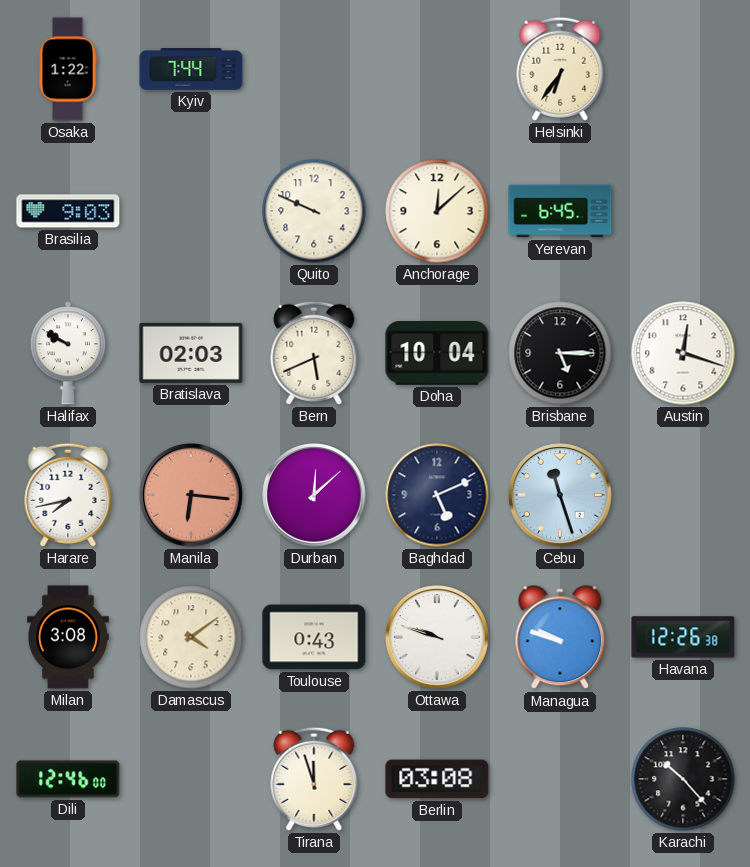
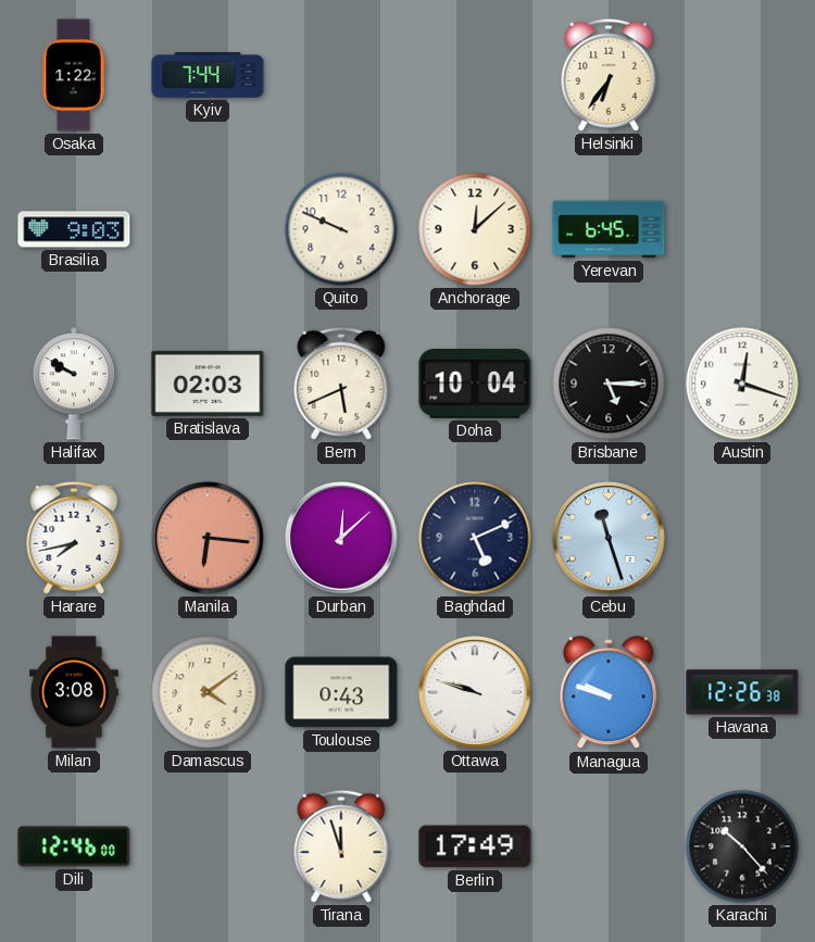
Berlin: 03:08 -> 17:49
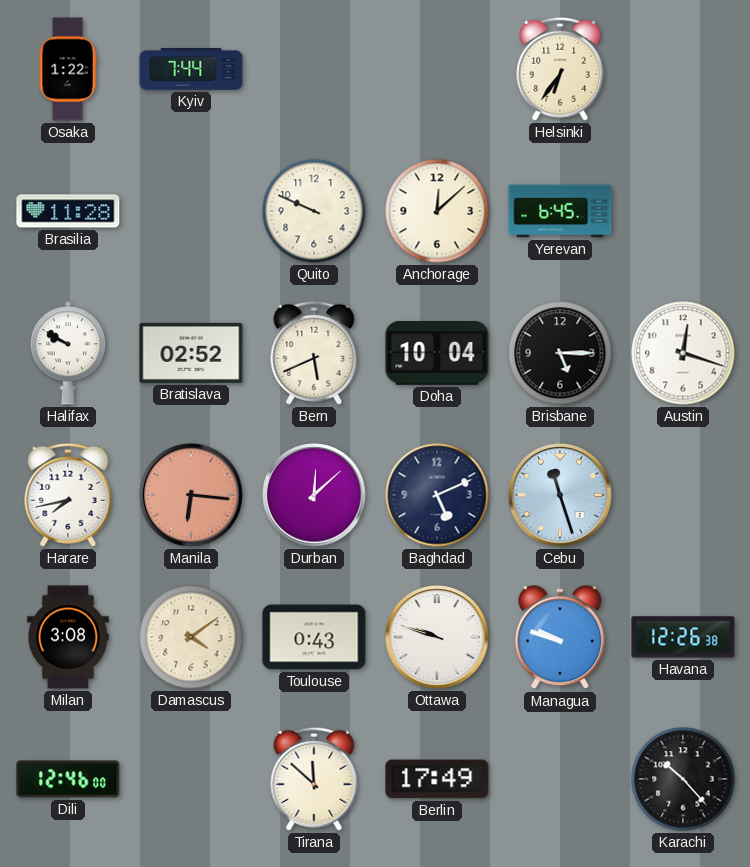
Brasilia: 9:03 -> 11:28
Bratislava: 02:03 -> 02:52
Tirana: 11:57 -> 11:52
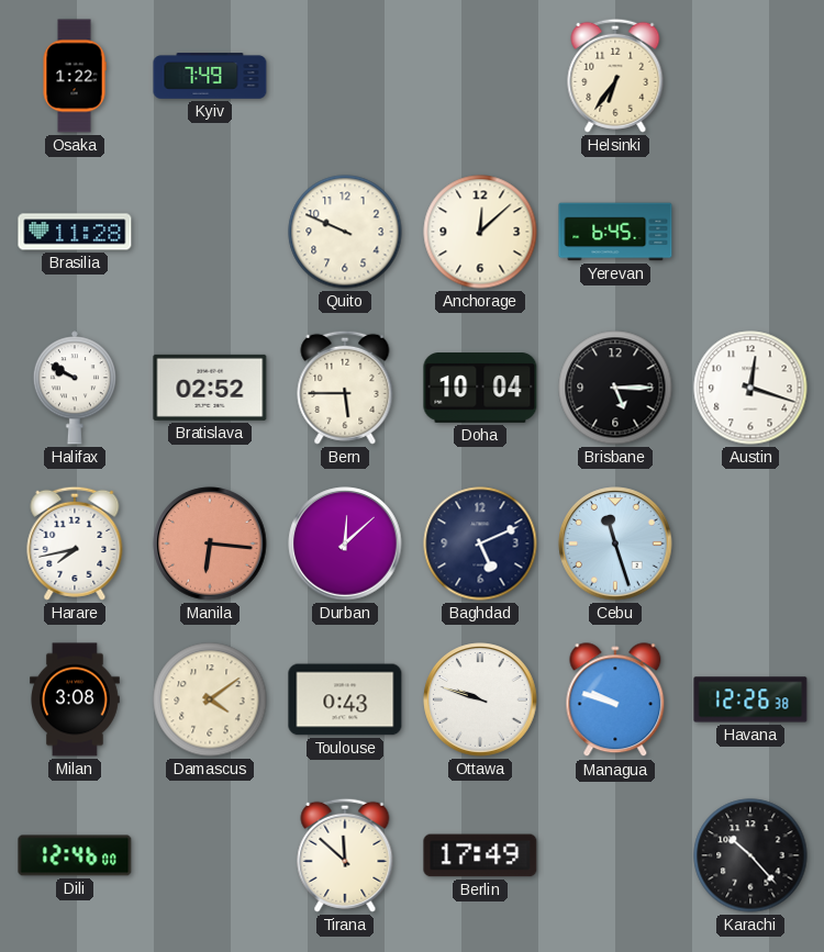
Kyiv: 7:44 -> 7:49
Bern: 5:41 -> 5:45
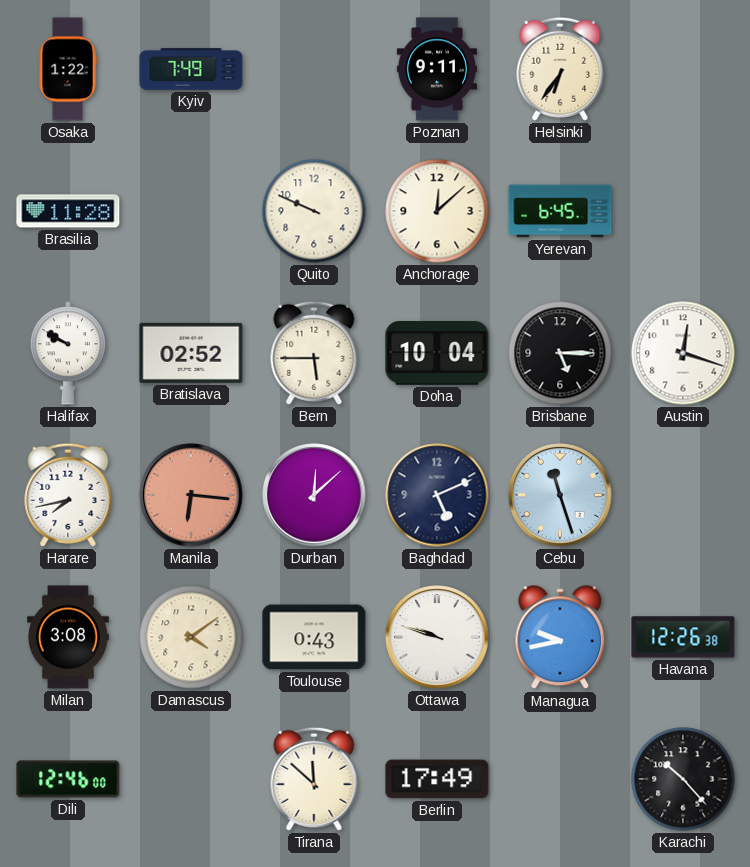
Poznan: none -> 9:11
Managua: 9:48 -> 9:43
